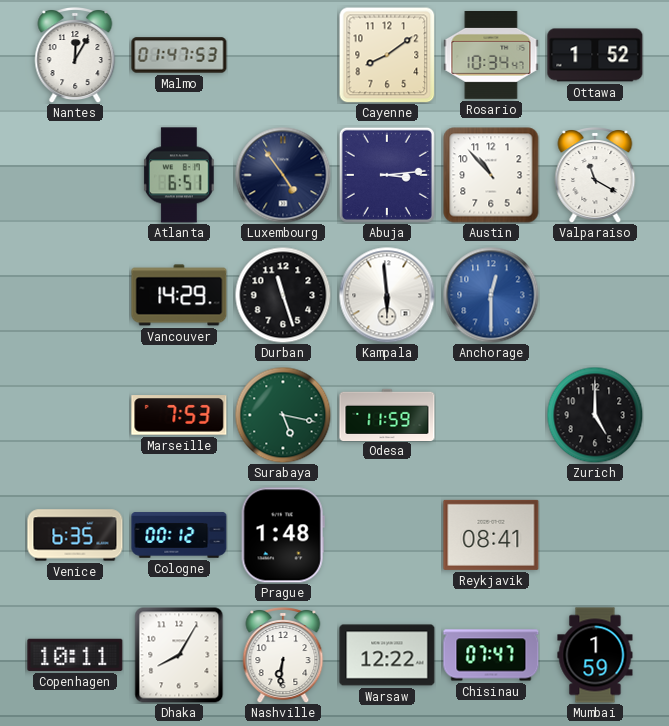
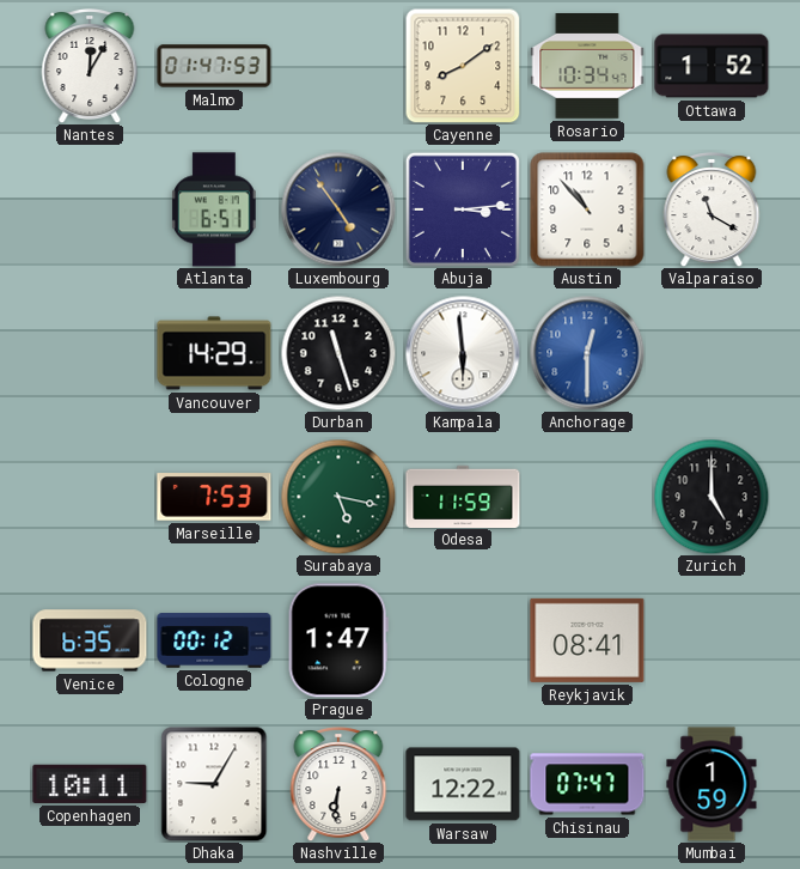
Prague: 1:48 -> 1:47
Dhaka: 8:05 -> 9:05
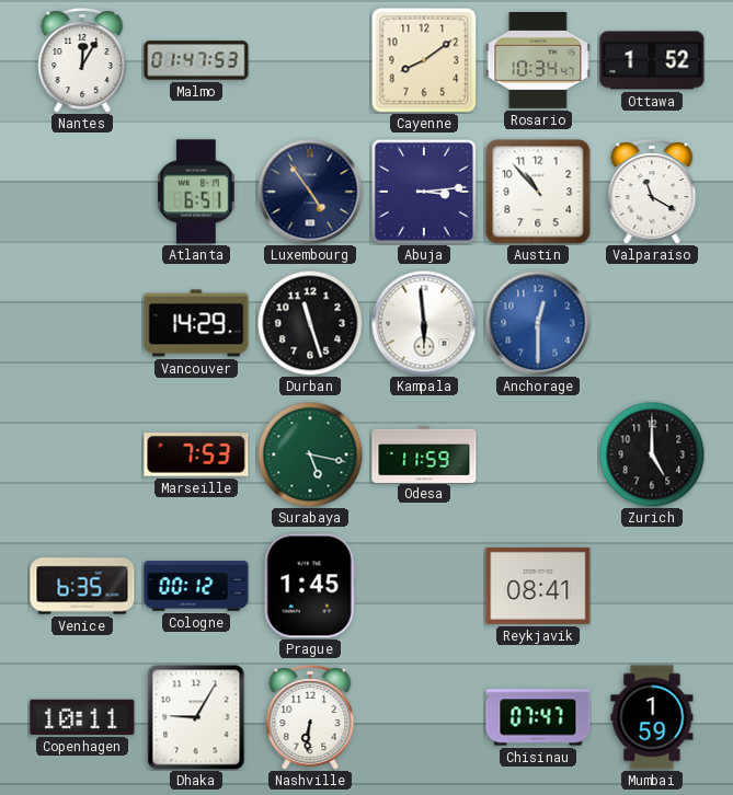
Prague: 1:47 -> 1:45
Warsaw: 12:22 -> none
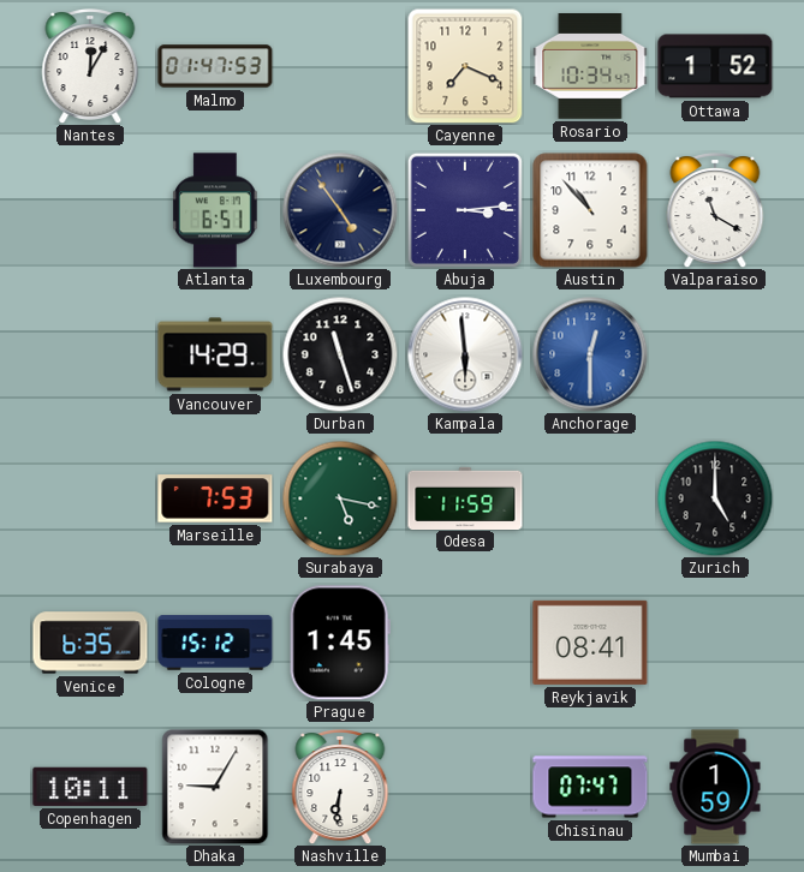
Cayenne: 8:09 -> 7:19
Cologne: 00:12 -> 15:12
